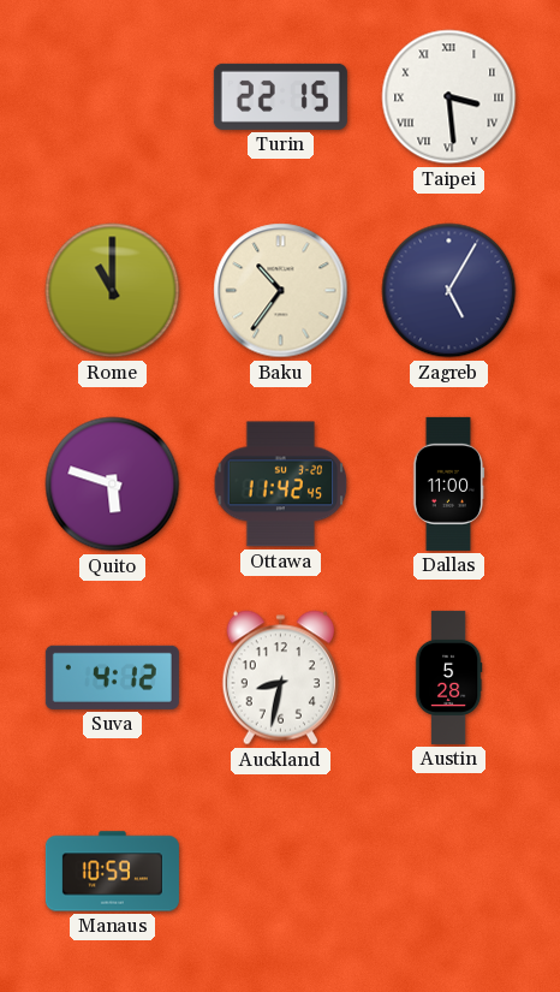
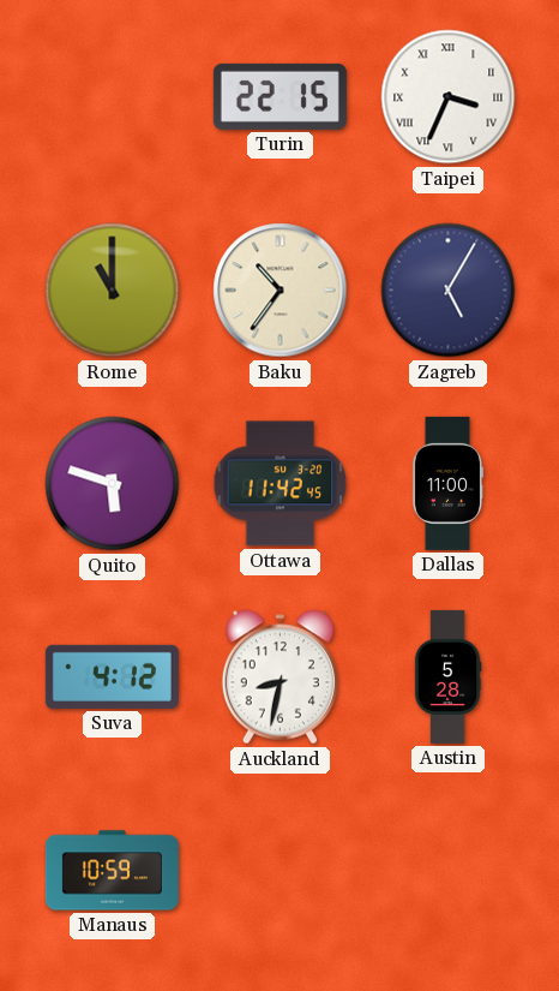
Taipei: 3:29 -> 3:34
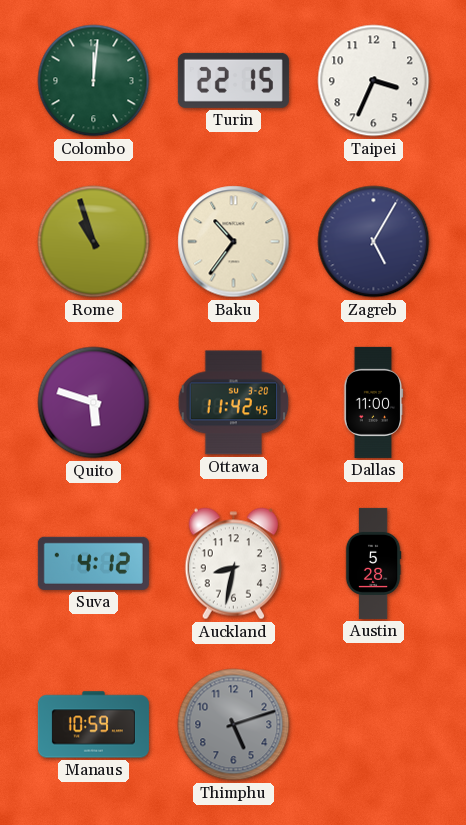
Colombo: none -> 12:01
Taipei numerals: Roman -> Arabic
Rome: 11:00 -> 10:57
Thimphu: none -> 5:12
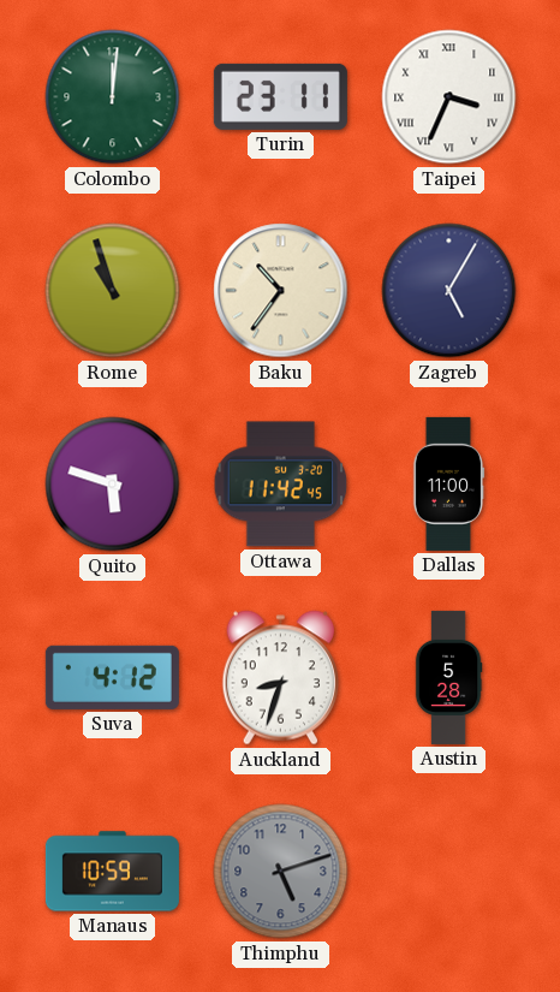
Turin: 22:15 -> 23:11
Taipei numerals: Arabic -> Roman
Auckland: 8:32 -> 8:33
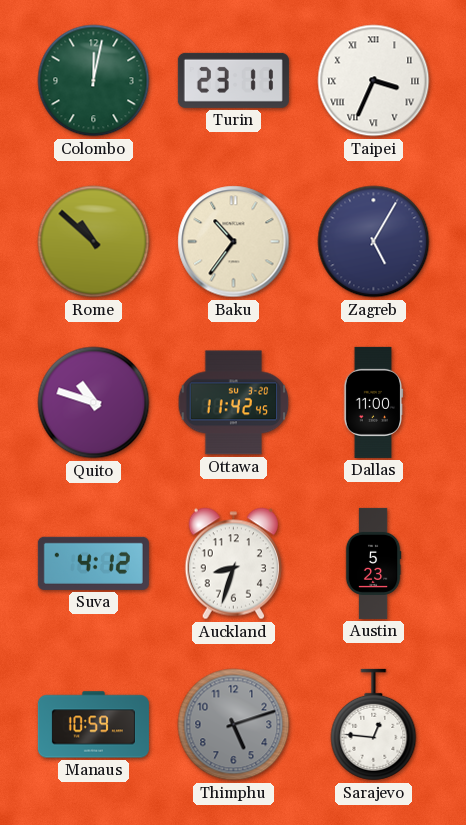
Colombo: 12:01 -> 12:02
Rome: 10:57 -> 10:52
Quito: 5:48 -> 10:48
Austin: 5:28 -> 5:23
Sarajevo: none -> 12:46
